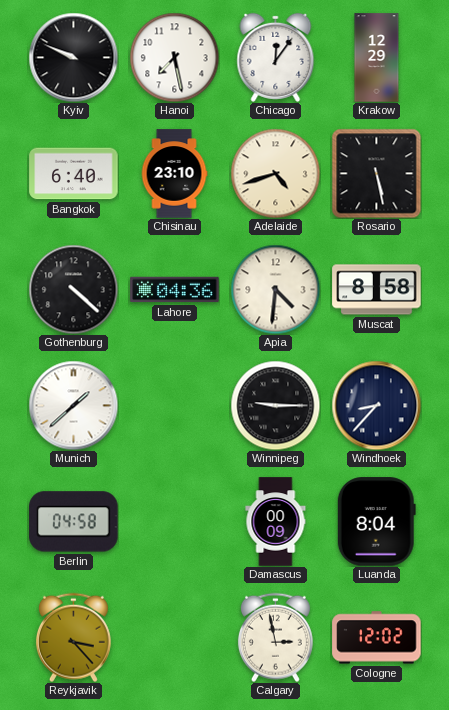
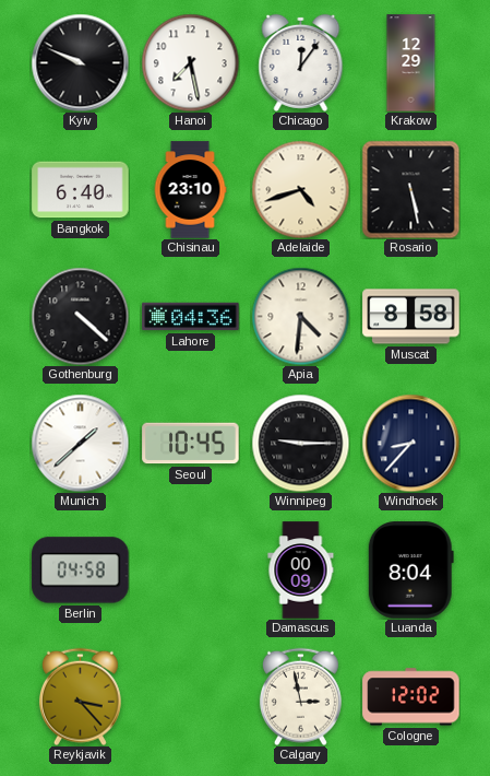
Seoul: none -> 10:45
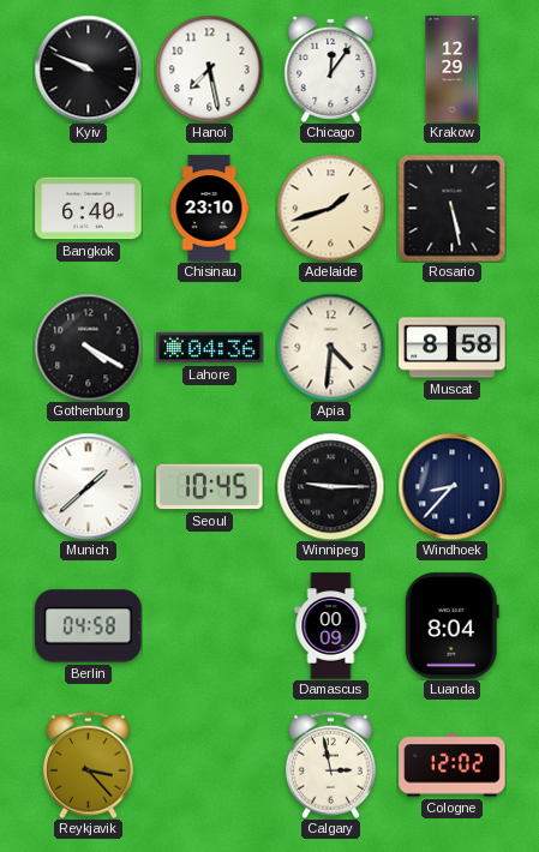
Adelaide: 4:42 -> 1:42
Gothenburg: 4:22 -> 4:20
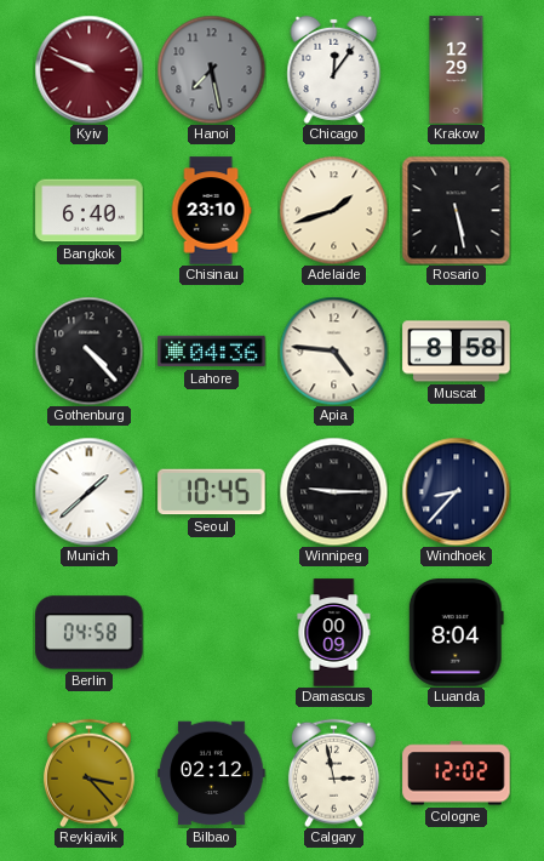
Kyiv dial: black -> burgundy
Hanoi dial: white -> grey
Gothenburg: 4:20 -> 4:23
Apia: 4:31 -> 4:46
Bilbao: none -> 02:12
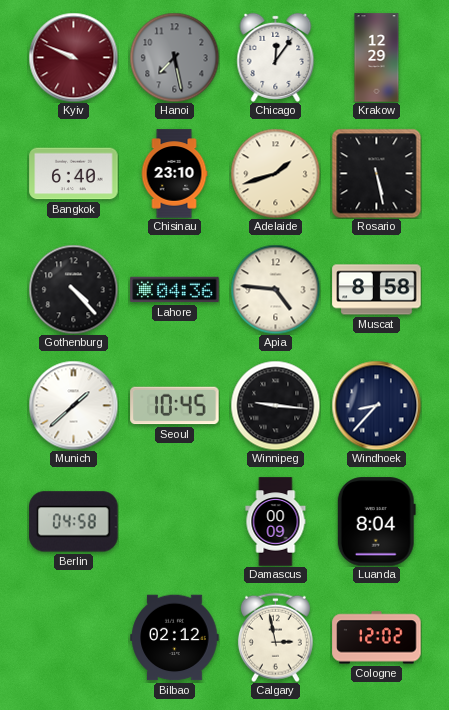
Winnipeg: 9:15 -> 9:16
Reykjavik: 3:23 -> none
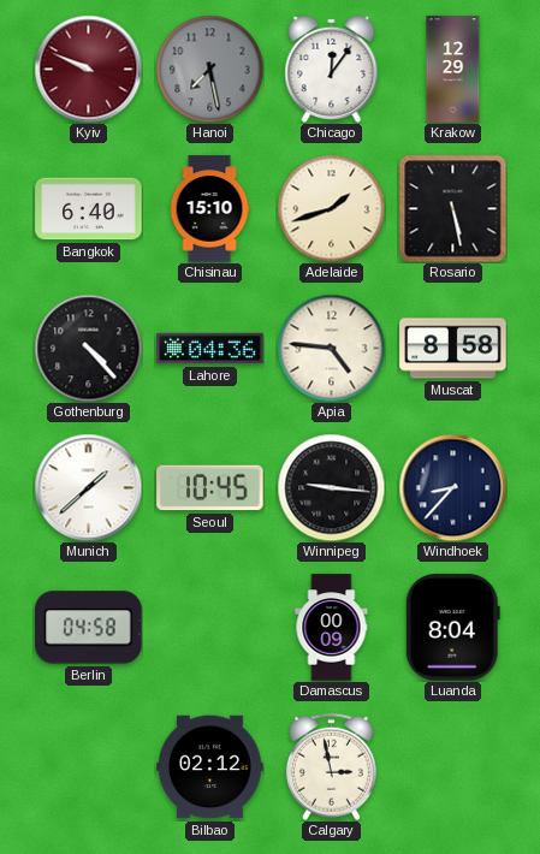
Chisinau: 23:10 -> 15:10
Cologne: 12:02 -> none
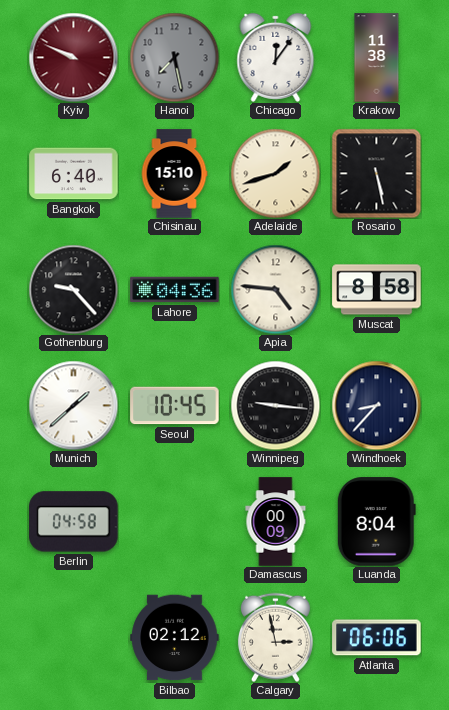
Krakow: 12:29 -> 11:38
Gothenburg: 4:23 -> 9:23
Atlanta: none -> 06:06
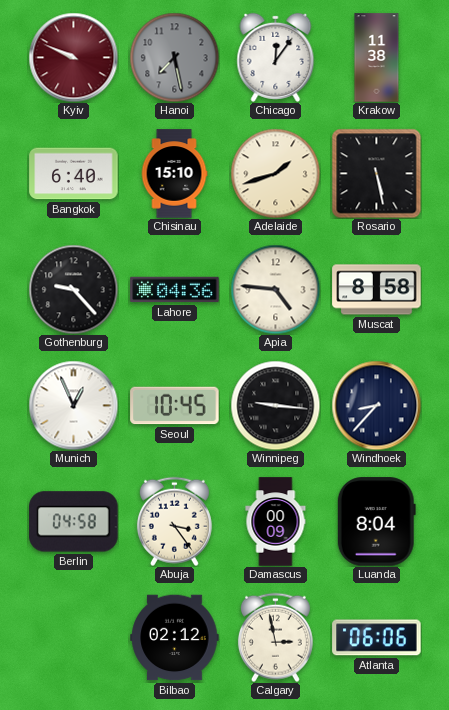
Munich: 1:38 -> 12:56
Abuja: none -> 3:24
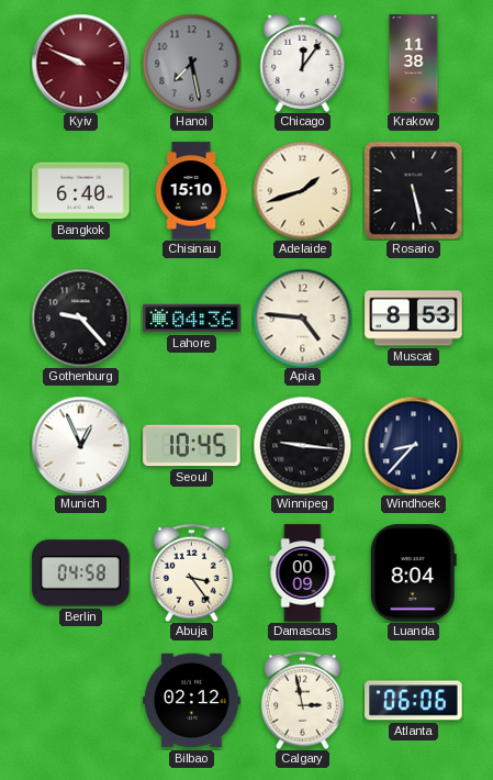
Muscat: 8:58 -> 8:53
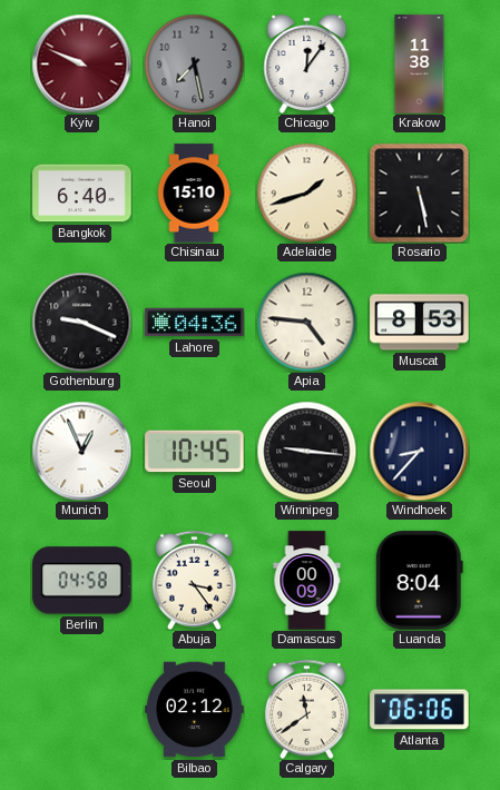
Gothenburg: 9:23 -> 9:19
Calgary: 2:58 -> 11:39
